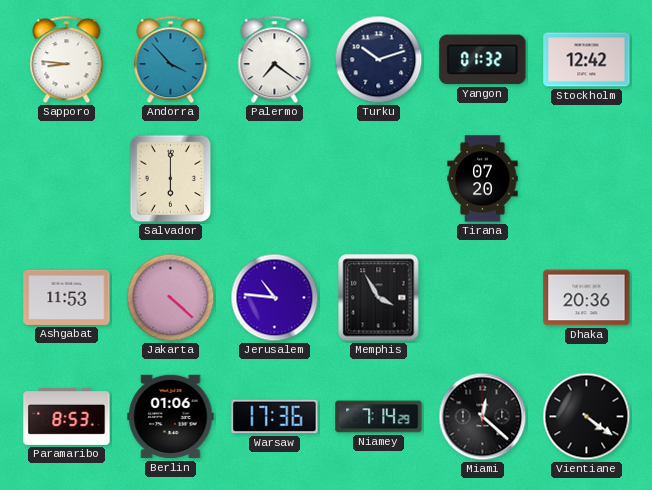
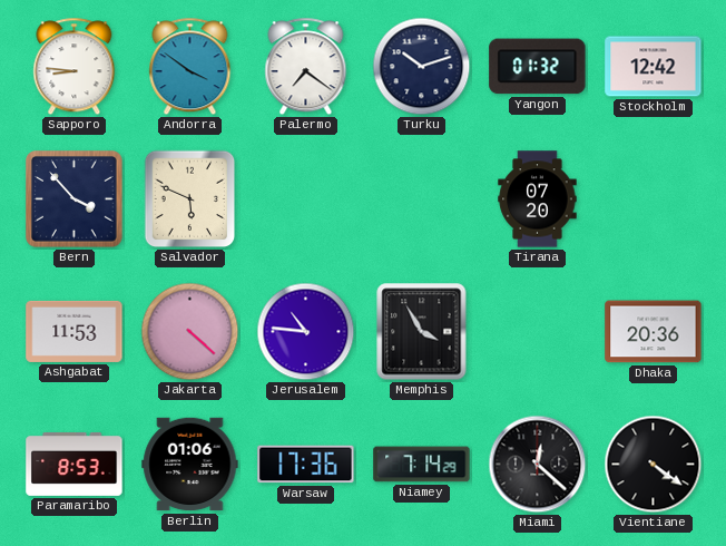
Andorra: 3:53 -> 3:51
Bern: none -> 3:53
Salvador: 6:00 -> 5:49
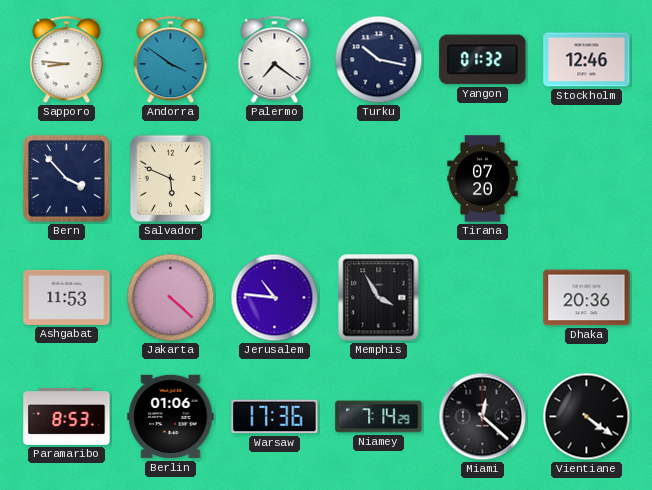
Turku: 10:12 -> 10:17
Stockholm: 12:42 -> 12:46
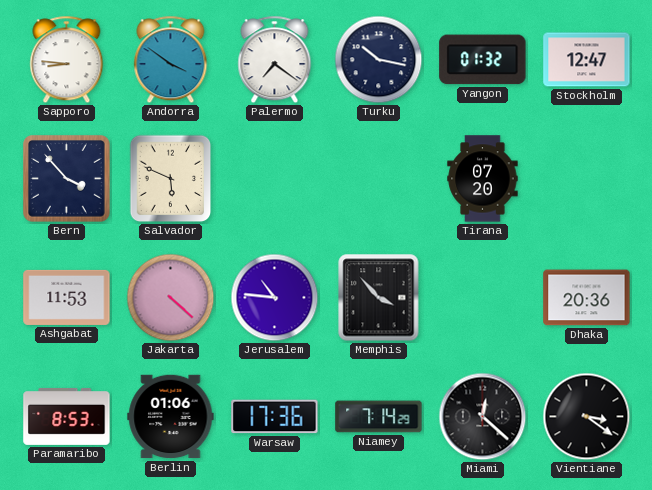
Stockholm: 12:46 -> 12:47
Memphis: 3:55 -> 3:53
Vientiane: 4:21 -> 3:21
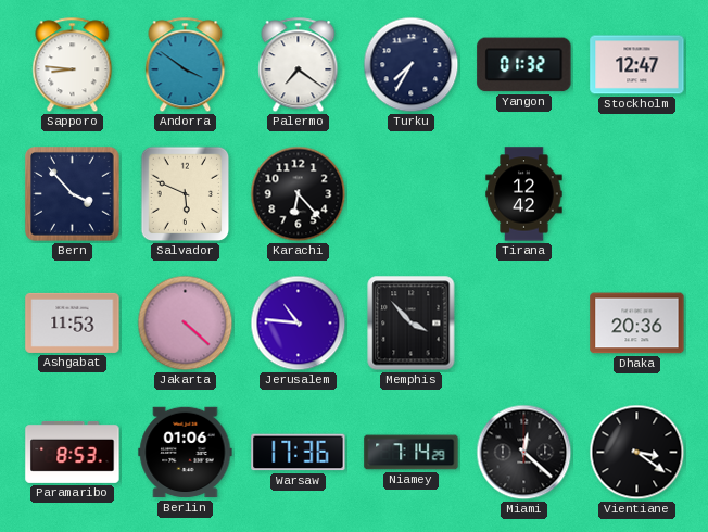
Turku: 10:17 -> 7:35
Karachi: none -> 6:23
Tirana: 07:20 -> 12:42
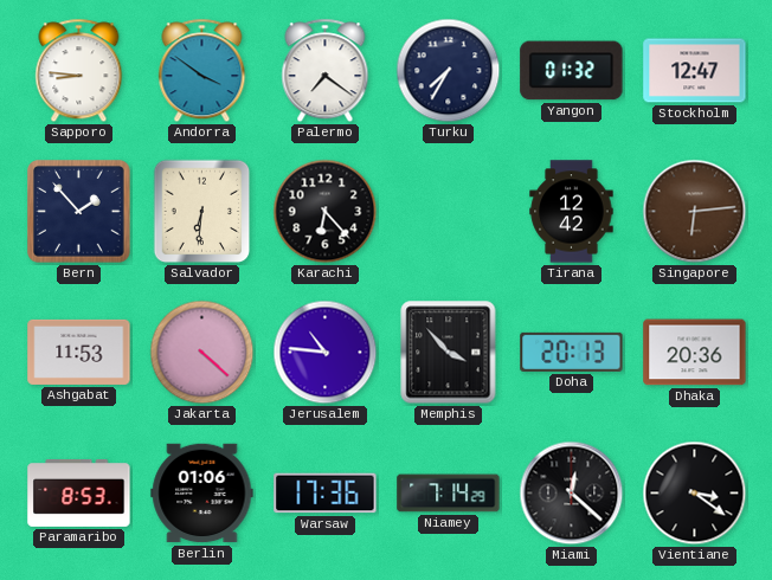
Bern: 3:53 -> 1:53
Salvador: 5:49 -> 6:31
Singapore: none -> 6:14
Doha: none -> 20:13
